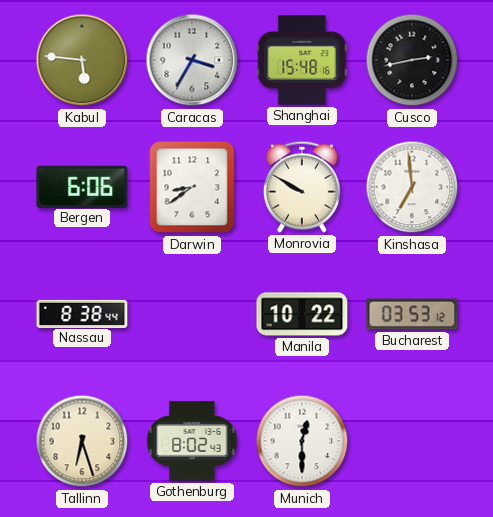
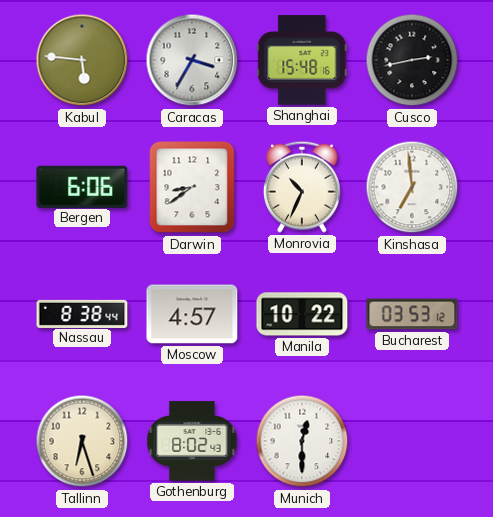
Monrovia: 9:50 -> 10:34
Moscow: none -> 4:57
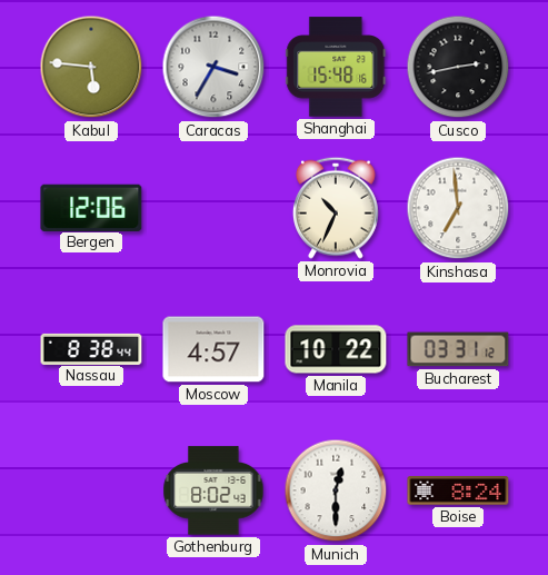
Bergen: 6:06 -> 12:06
Darwin: 8:39 -> none
Bucharest: 03:53 -> 03:31
Tallinn: 6:27 -> none
Boise: none -> 8:24
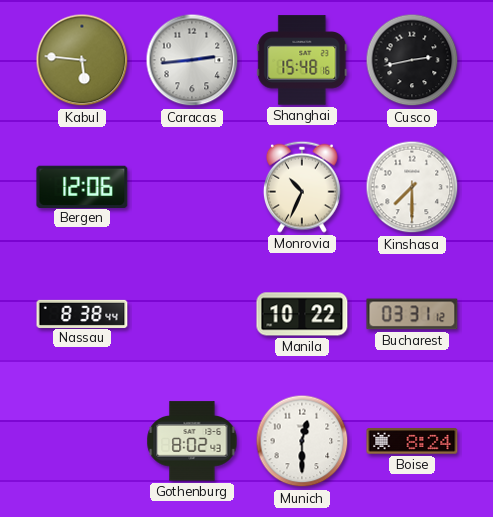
Caracas: 3:35 -> 2:44
Kinshasa: 6:59 -> 7:30
Moscow: 4:57 -> none
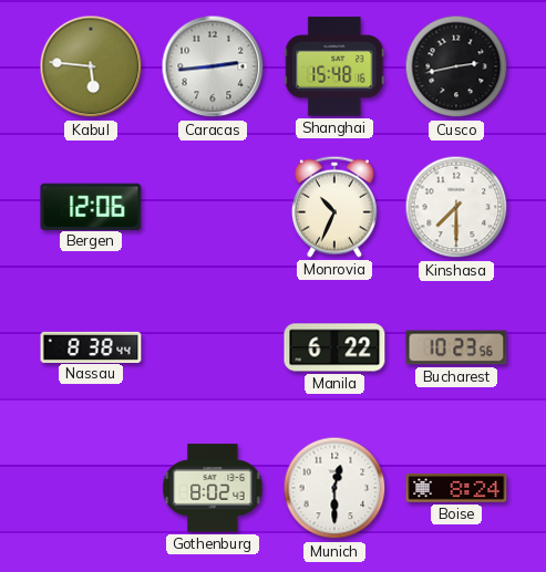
Manila: 10:22 -> 6:22
Bucharest: 03:31 -> 10:23
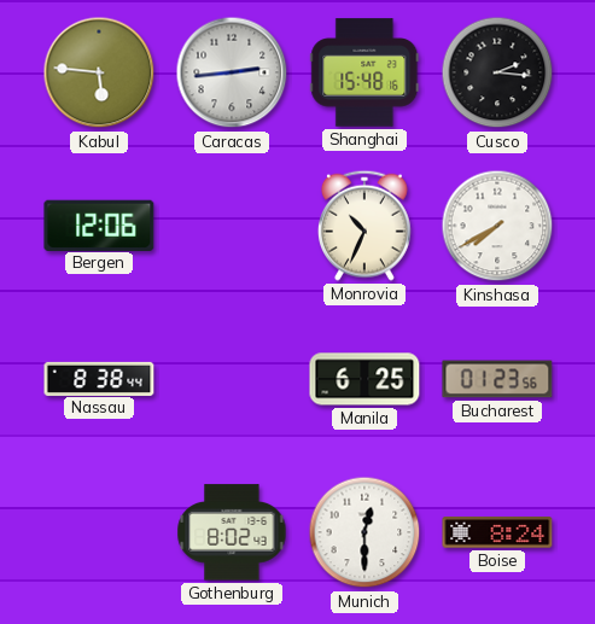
Cusco: 2:43 -> 2:16
Kinshasa: 7:30 -> 7:40
Manila: 6:22 -> 6:25
Bucharest: 10:23 -> 01:23
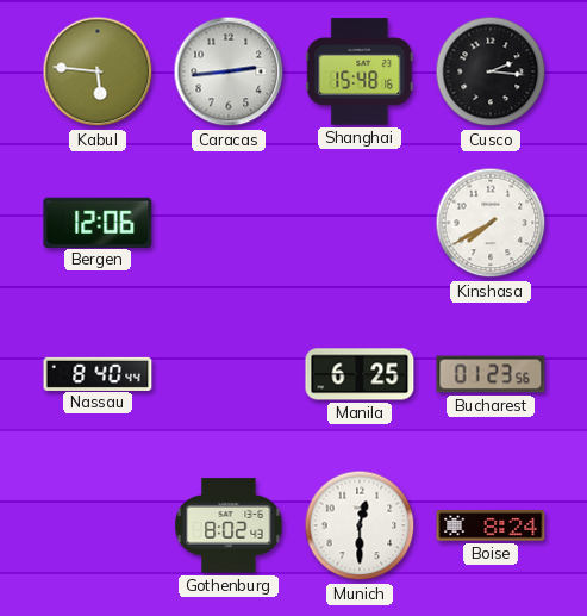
Monrovia: 10:34 -> none
Nassau: 8:38 -> 8:40
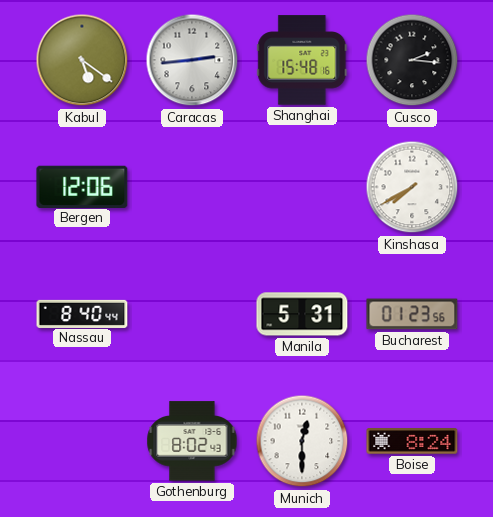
Kabul: 5:46 -> 5:21
Manila: 6:25 -> 5:31
